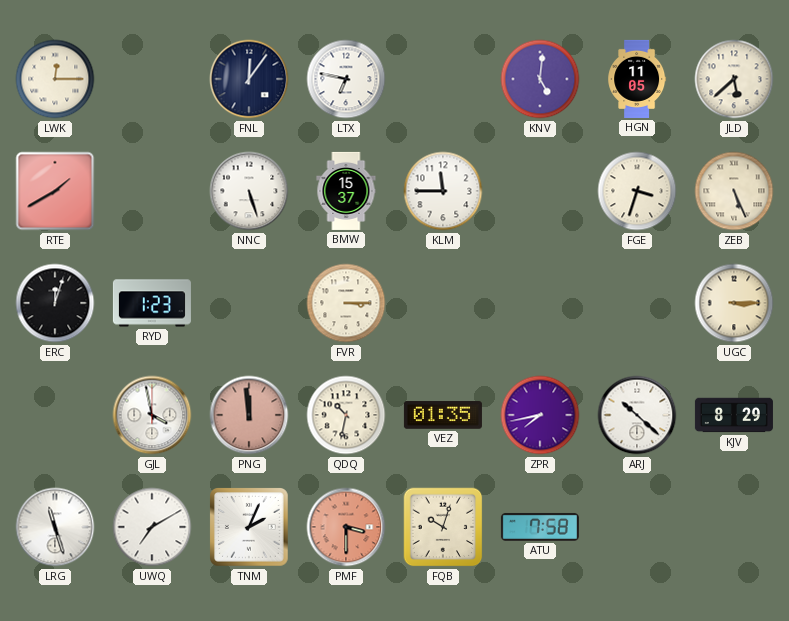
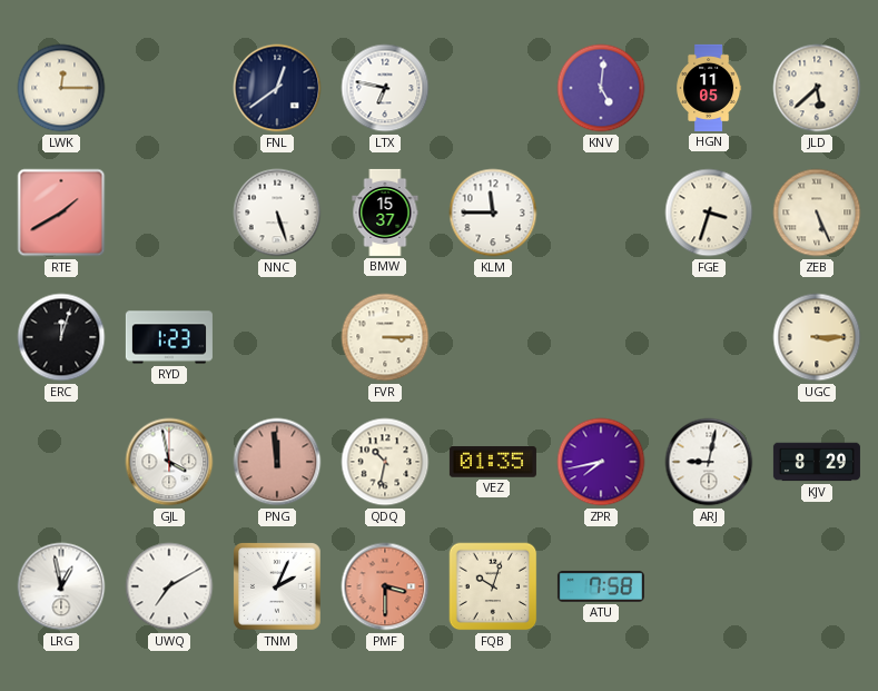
FNL: 12:06 -> 12:39
ARJ: 10:22 -> 9:02
LRG: 11:27 -> 12:58
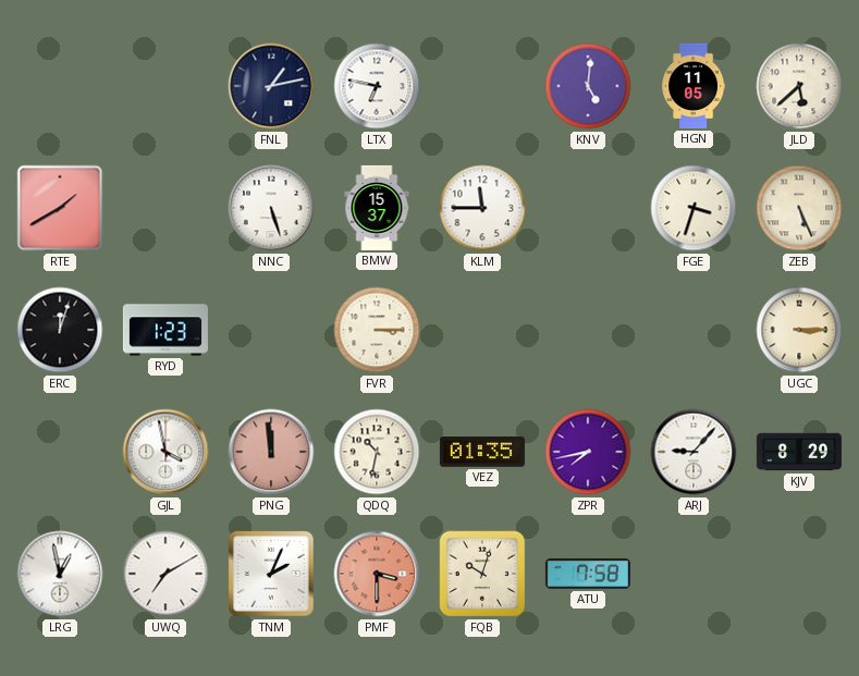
LWK: 12:15 -> none
FNL: 12:39 -> 1:13
ARJ: 9:02 -> 9:07
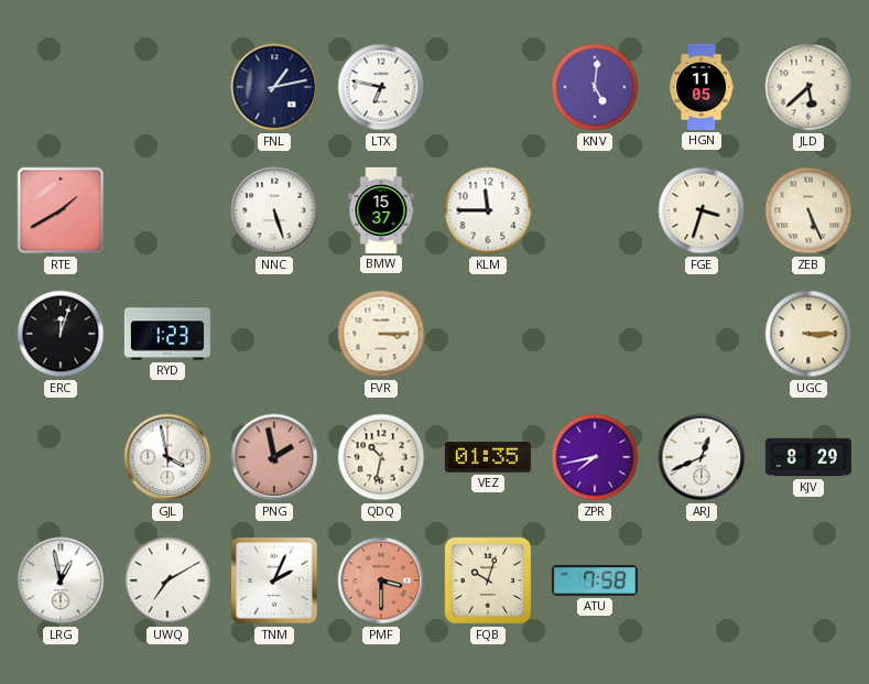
PNG: 11:59 -> 1:58
ARJ: 9:07 -> 12:41
